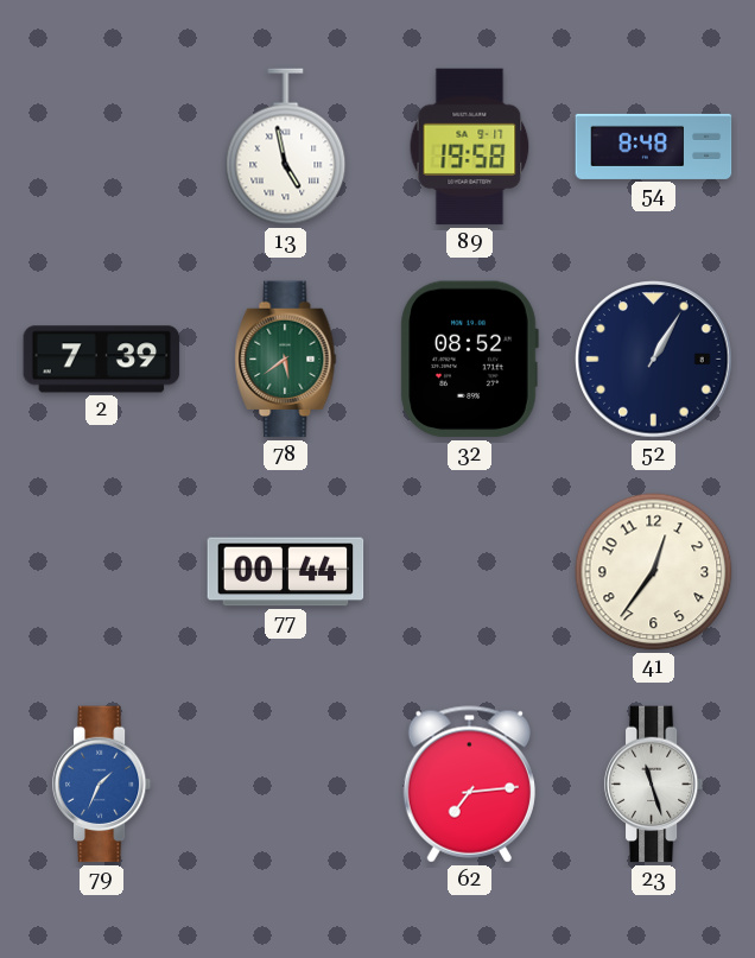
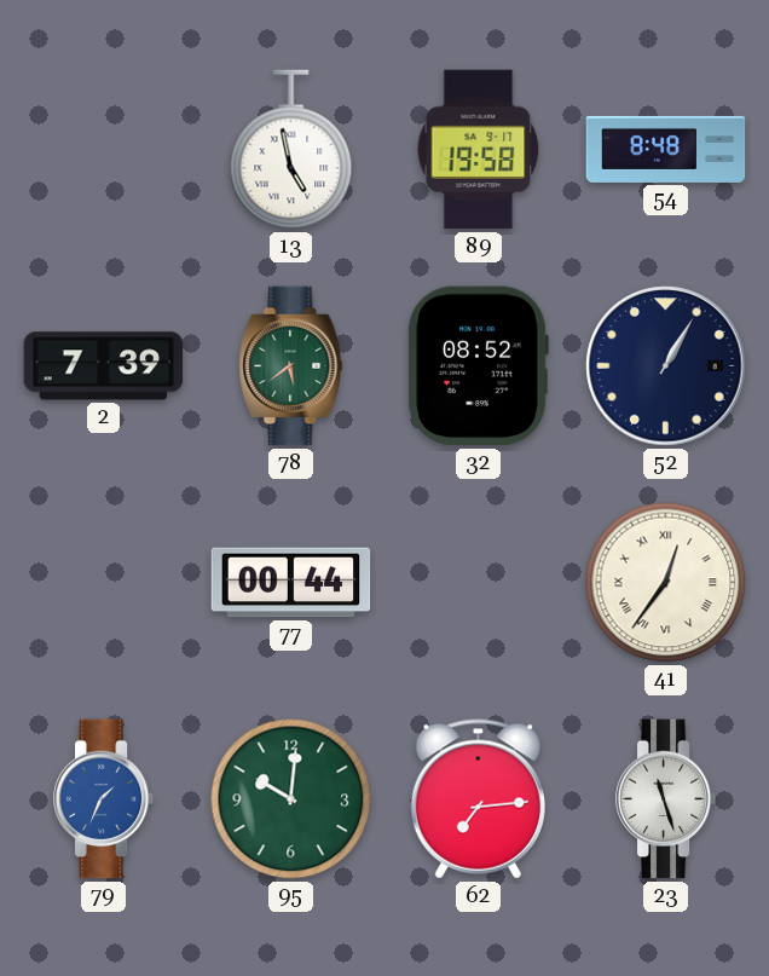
41 numerals: Arabic -> Roman
95: none -> 10:01
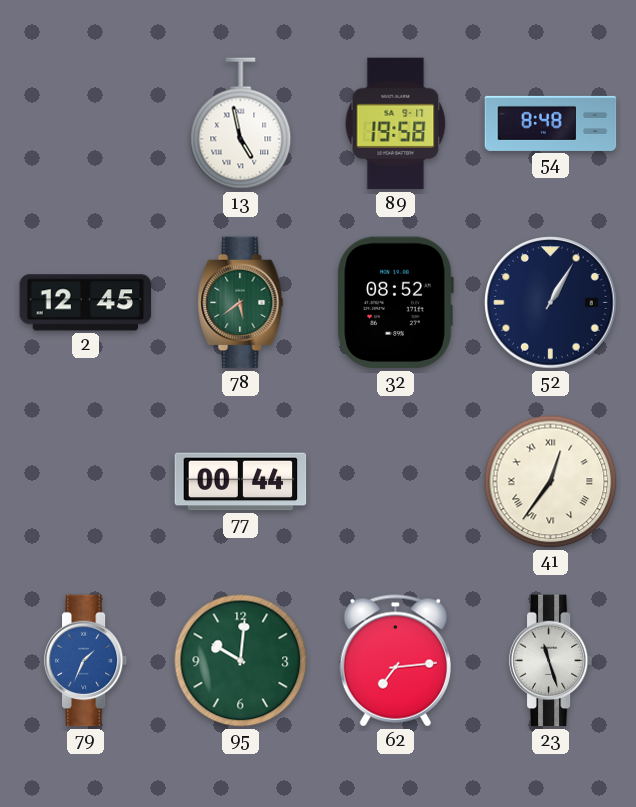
2: 7:39 -> 12:45
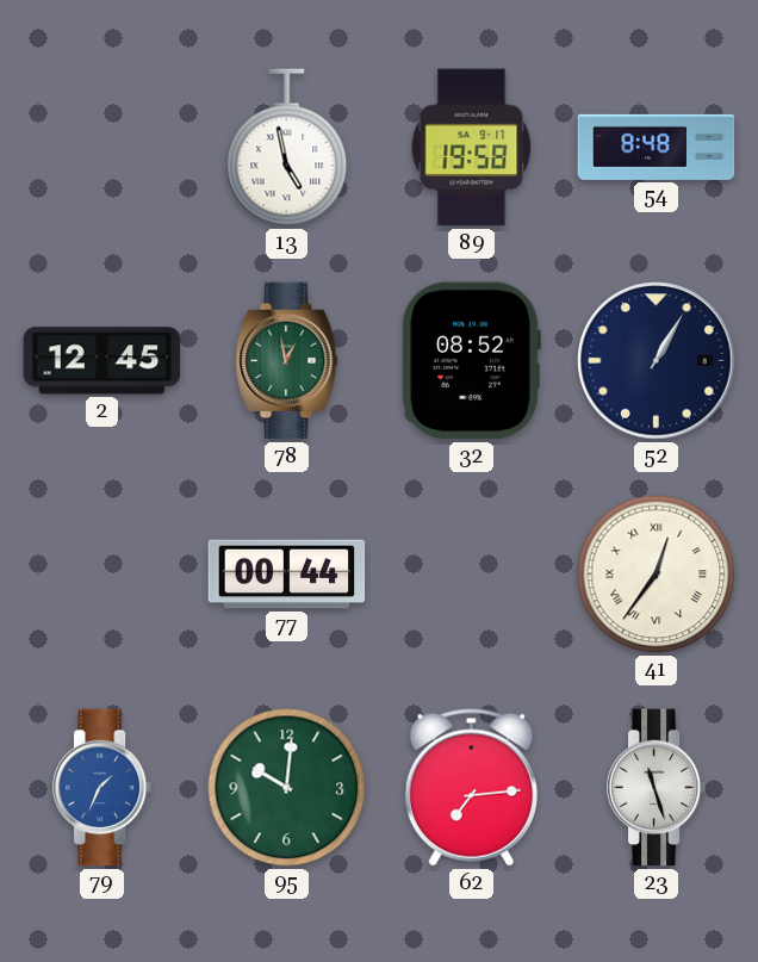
78: 5:39 -> 12:58
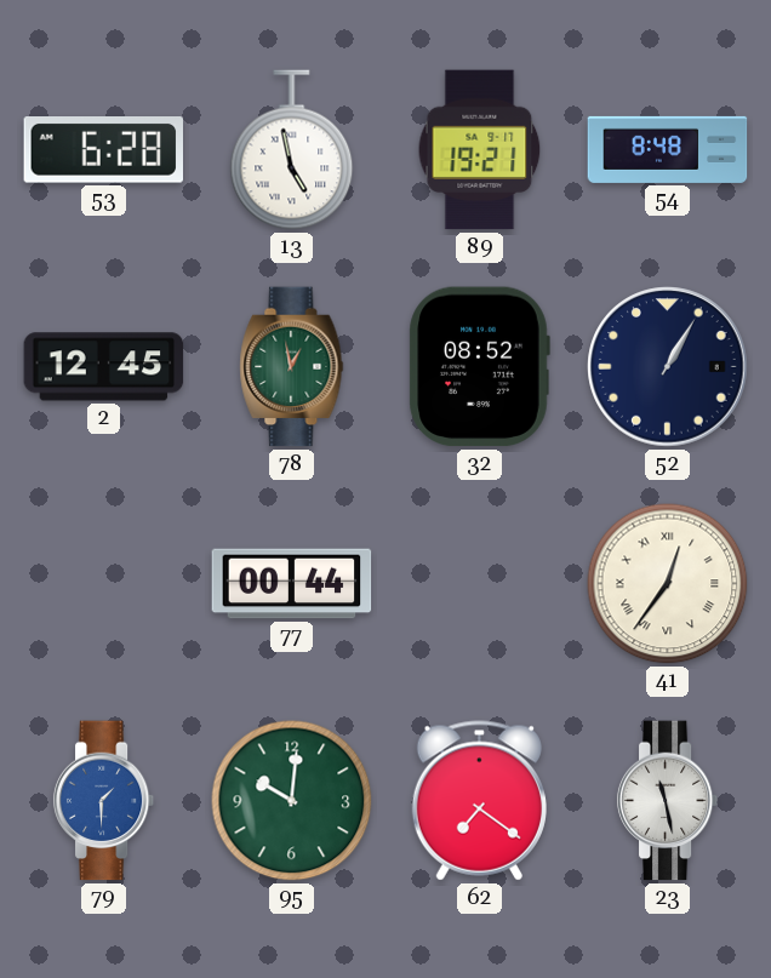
53: none -> 6:28
89: 19:58 -> 19:21
79: 1:34 -> 1:30
62: 7:14 -> 7:21
23: 11:27 -> 11:28
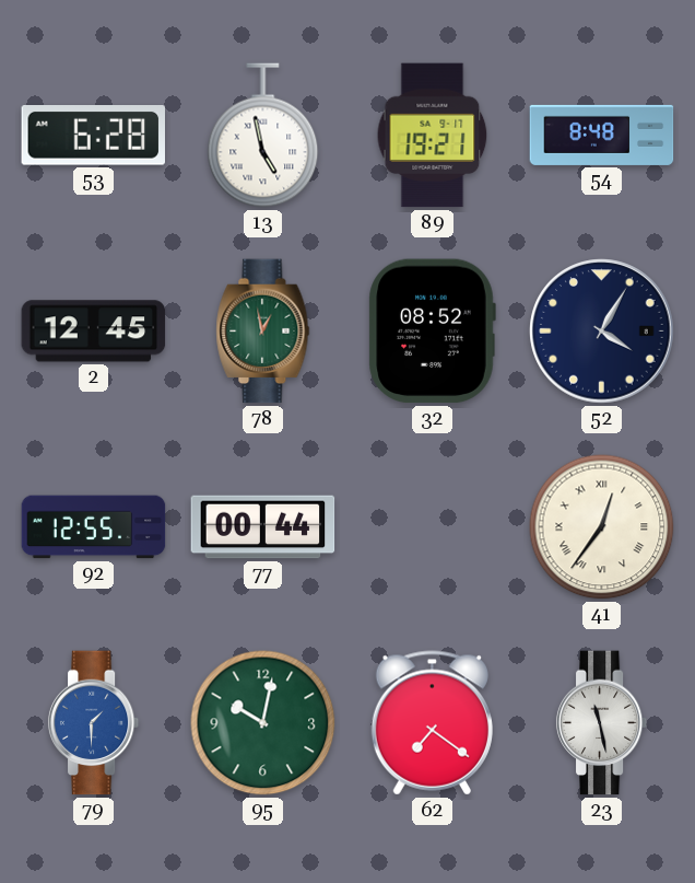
52: 1:05 -> 4:05
92: none -> 12:55
95: 10:01 -> 10:02
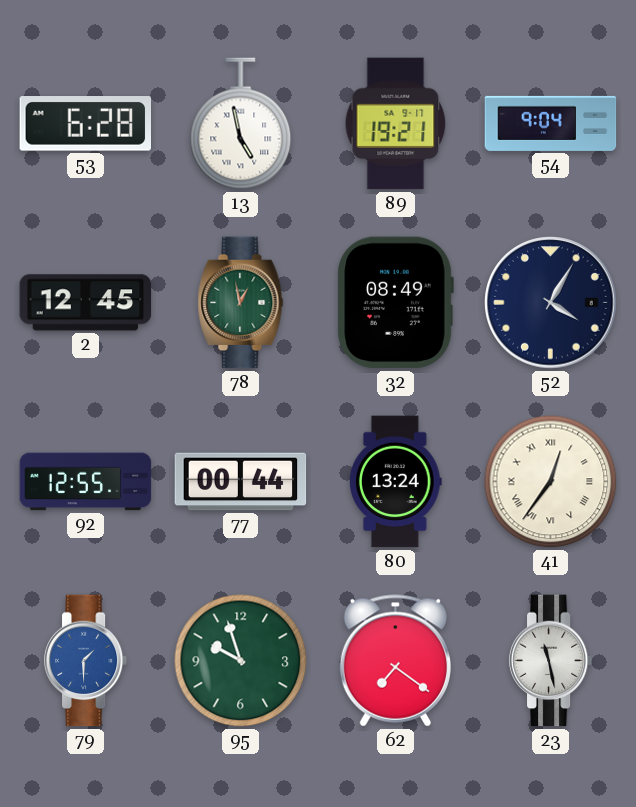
54: 8:48 -> 9:04
32: 08:52 -> 08:49
80: none -> 13:24
95: 10:02 -> 9:57
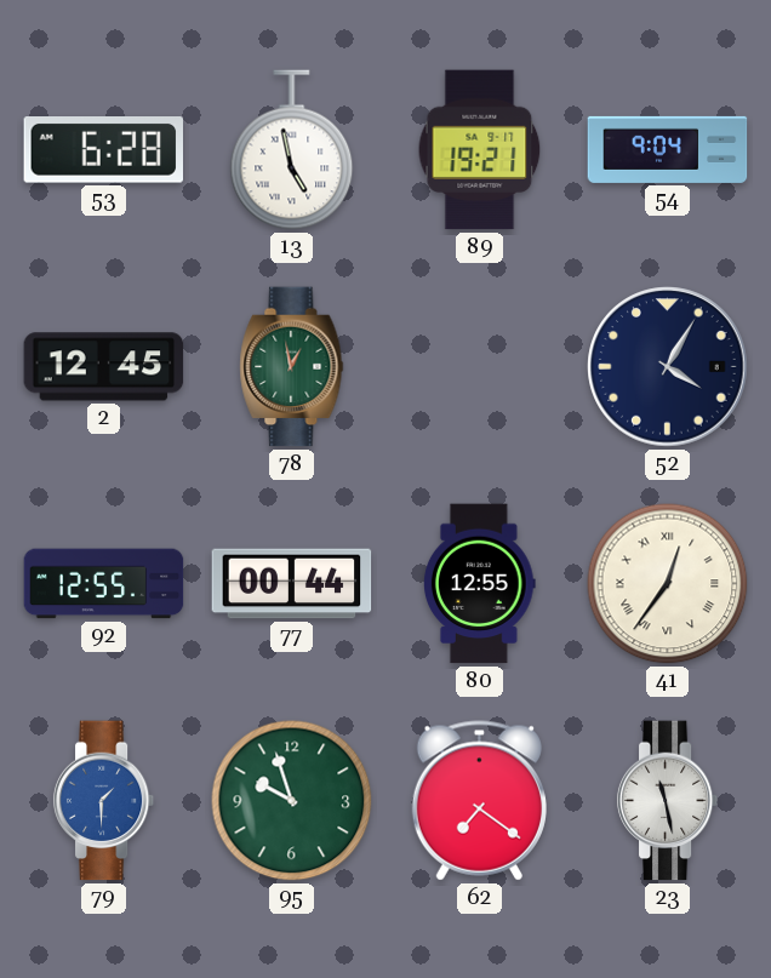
32: 08:49 -> none
80: 13:24 -> 12:55
